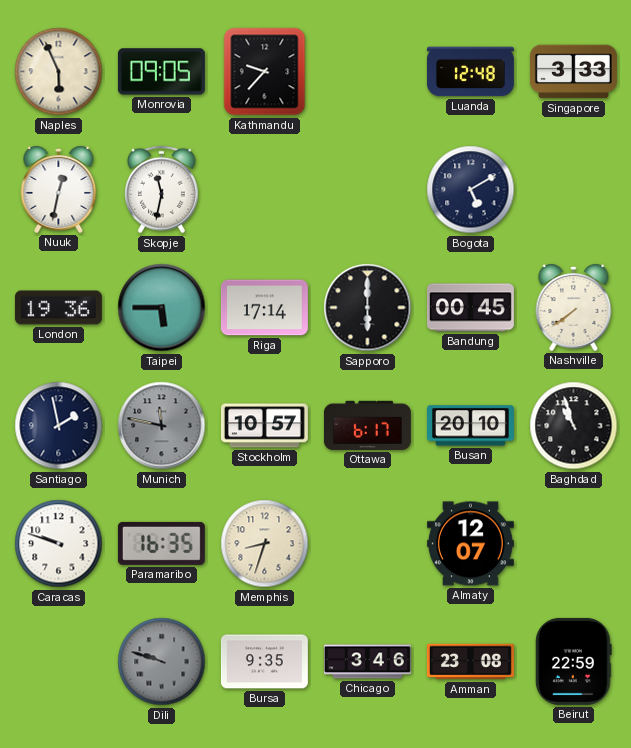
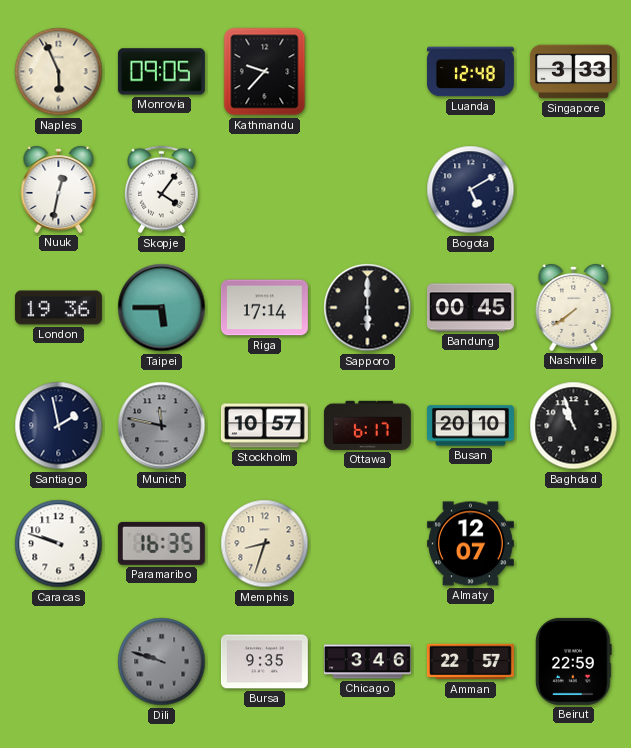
Skopje: 11:32 -> 4:06
Amman: 23:08 -> 22:57
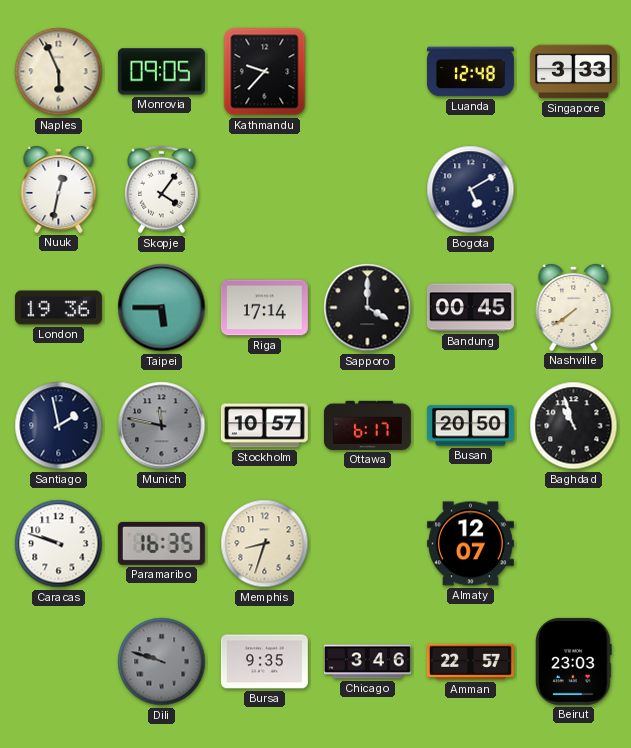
Sapporo: 6:00 -> 4:00
Busan: 20:10 -> 20:50
Beirut: 22:59 -> 23:03
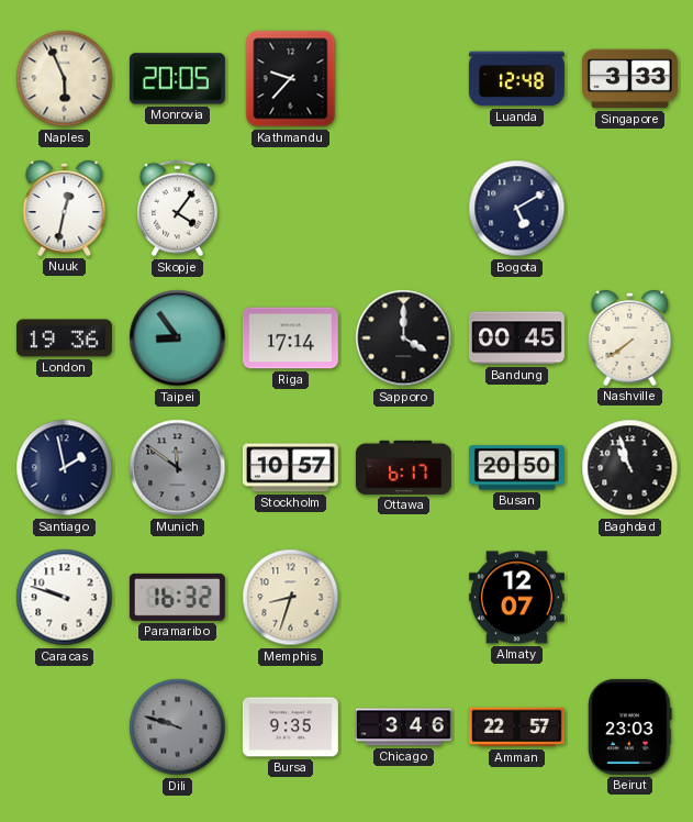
Monrovia: 09:05 -> 20:05
Taipei: 5:45 -> 8:54
Munich: 11:47 -> 11:51
Paramaribo: 16:35 -> 16:32
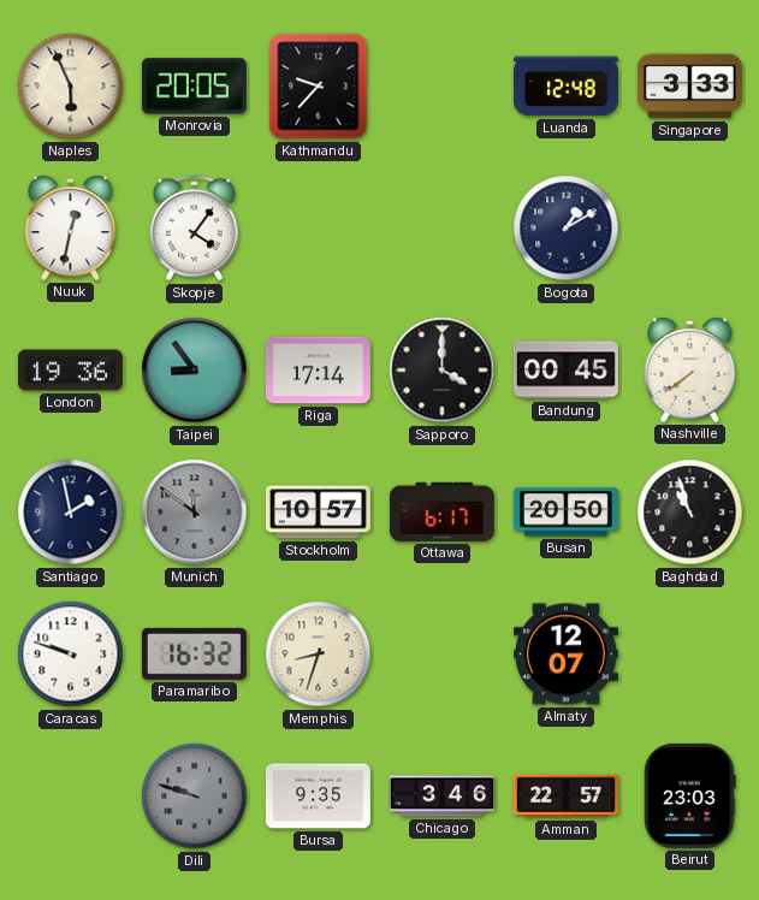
Bogota: 5:10 -> 1:10
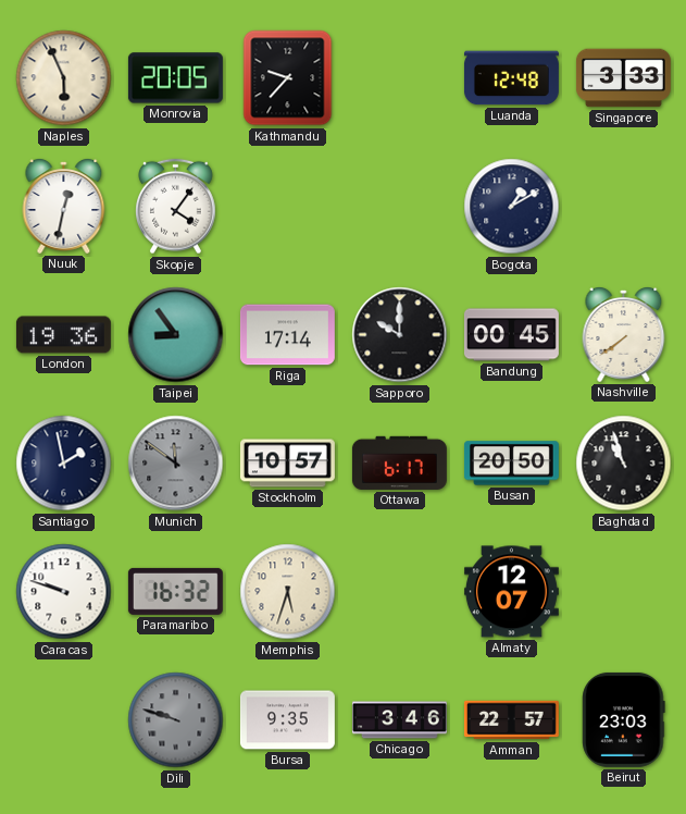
Sapporo: 4:00 -> 10:00
Memphis: 8:33 -> 5:33
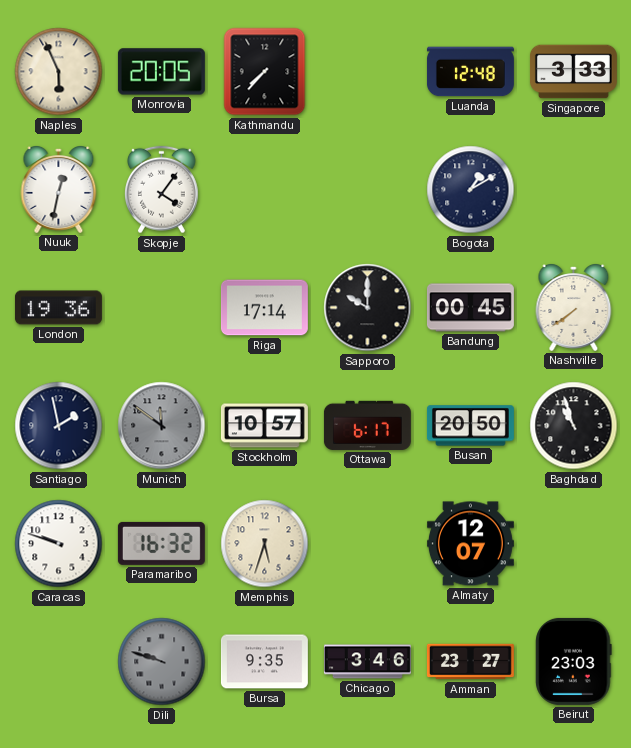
Kathmandu: 9:37 -> 7:37
Taipei: 8:54 -> none
Amman: 22:57 -> 23:27
